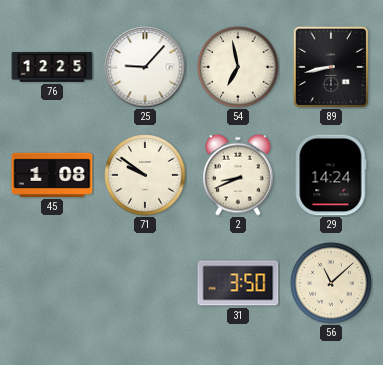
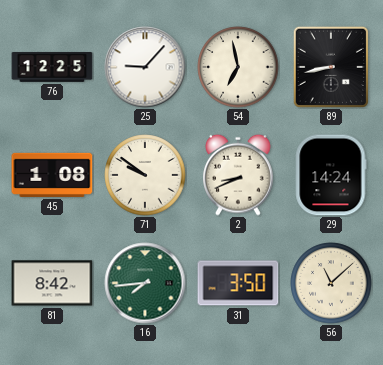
81: none -> 8:42
16: none -> 7:44
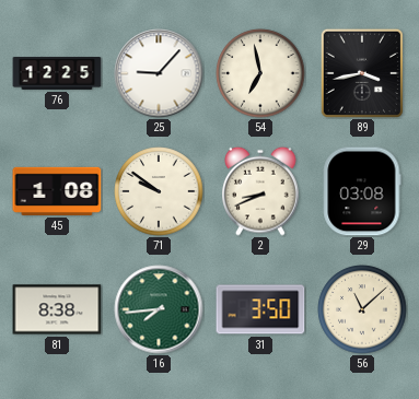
89: 8:43 -> 3:43
29: 14:24 -> 03:08
81: 8:42 -> 8:38
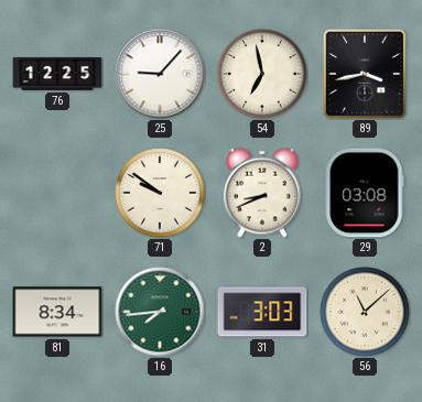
45: 1:08 -> none
81: 8:38 -> 8:34
31: 3:50 -> 3:03
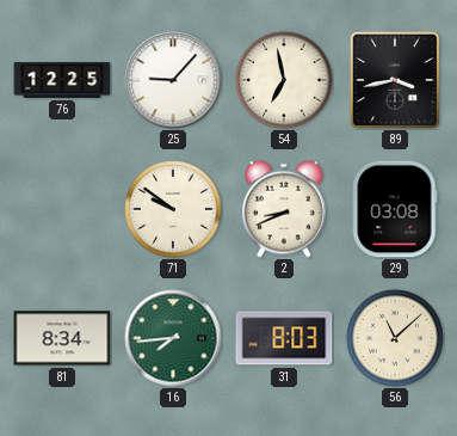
31: 3:03 -> 8:03
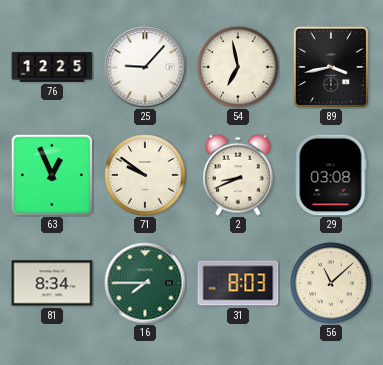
63: none -> 12:56
16: 7:44 -> 7:45
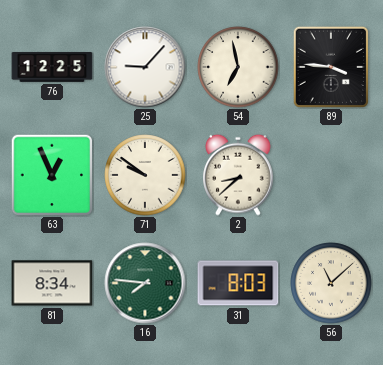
89: 3:43 -> 3:46
2: 8:41 -> 8:38
29: 03:08 -> none
16: 7:45 -> 7:46
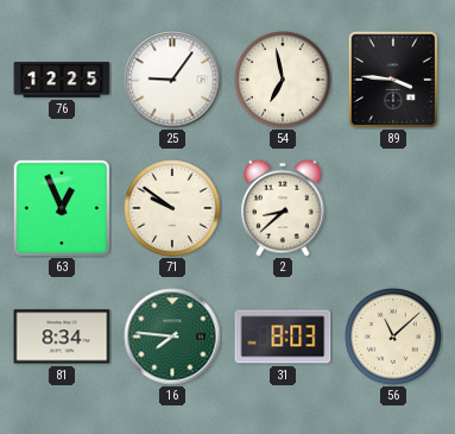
25: 9:07 -> 9:06
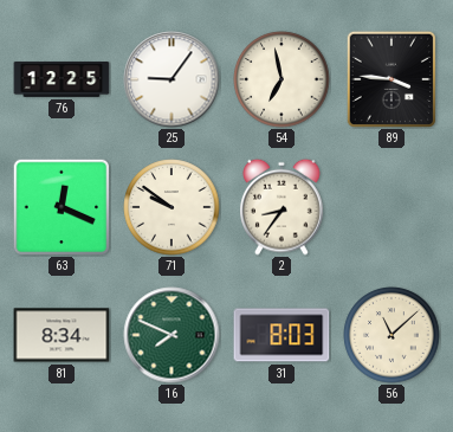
63: 12:56 -> 12:19
2: 8:38 -> 8:36
16: 7:46 -> 7:49
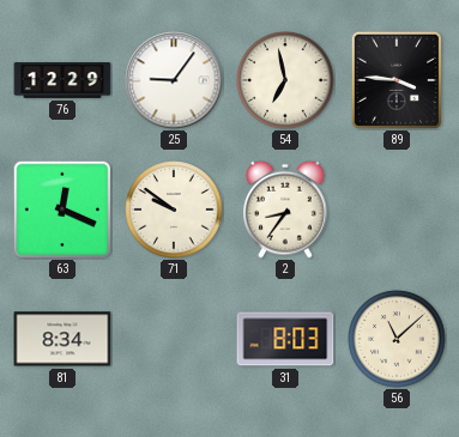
76: 12:25 -> 12:29
16: 7:49 -> none
